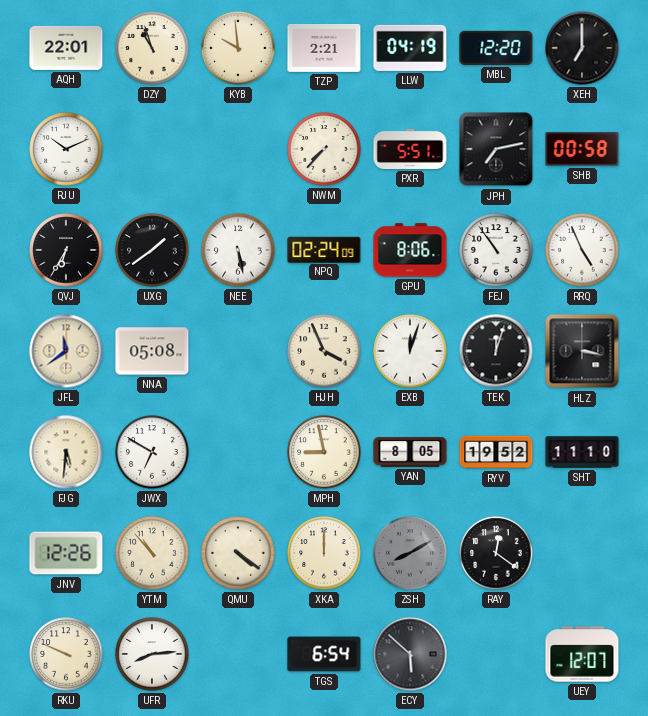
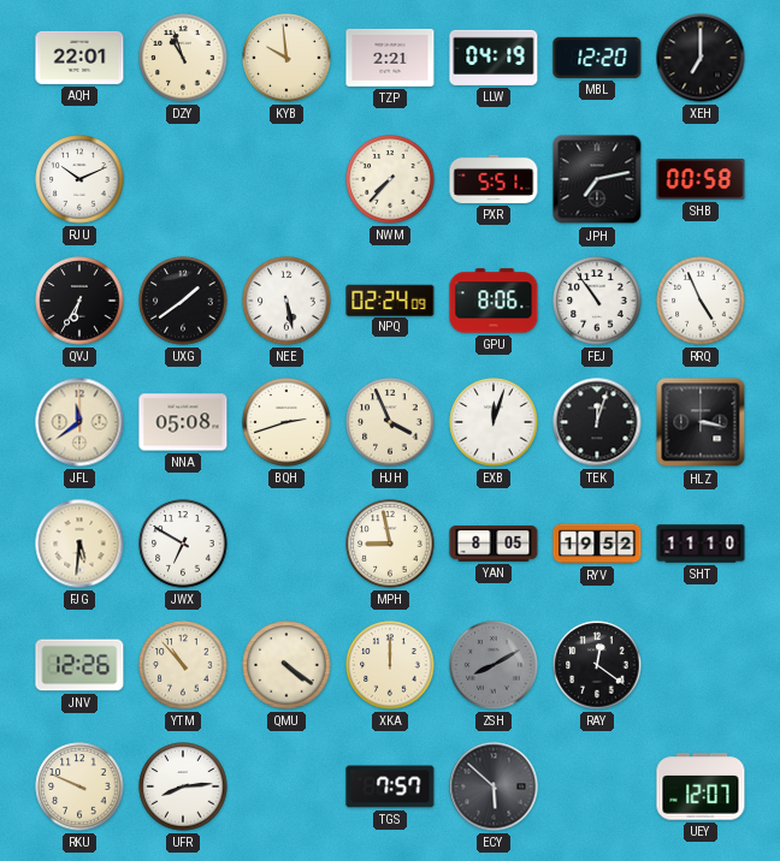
BQH: none -> 2:42
TGS: 6:54 -> 7:57
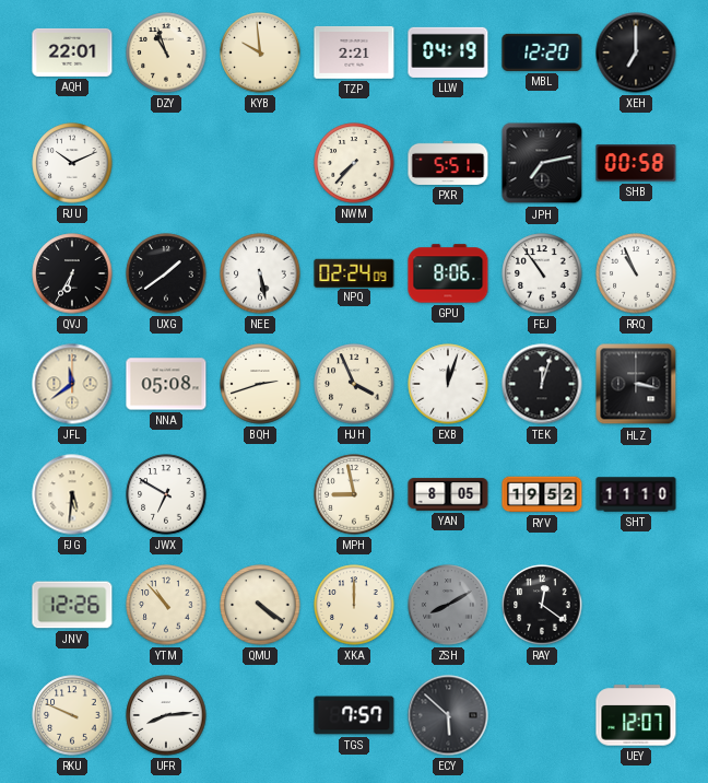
RRQ: 4:56 -> 10:56
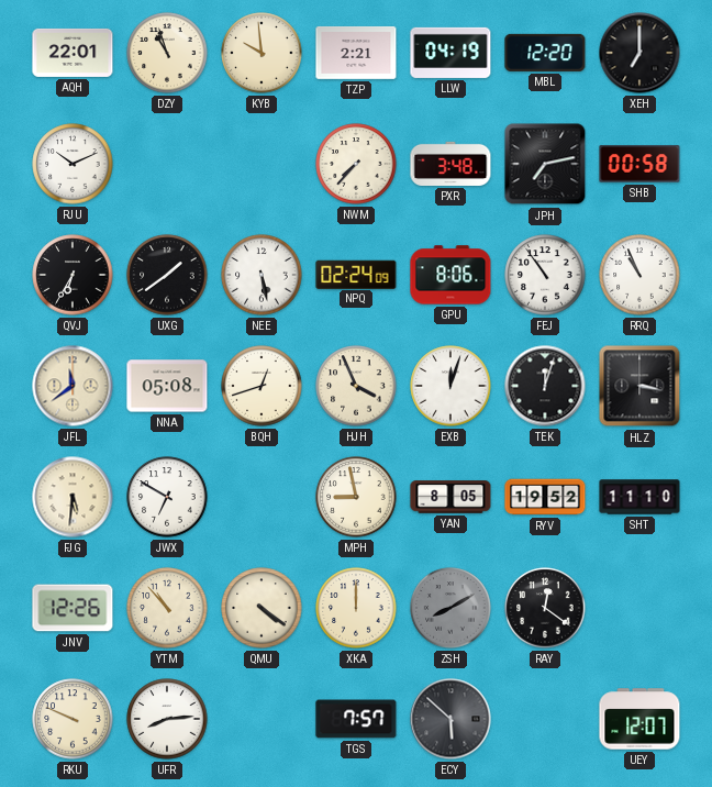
PXR: 5:51 -> 3:48
BQH: 2:42 -> 12:42
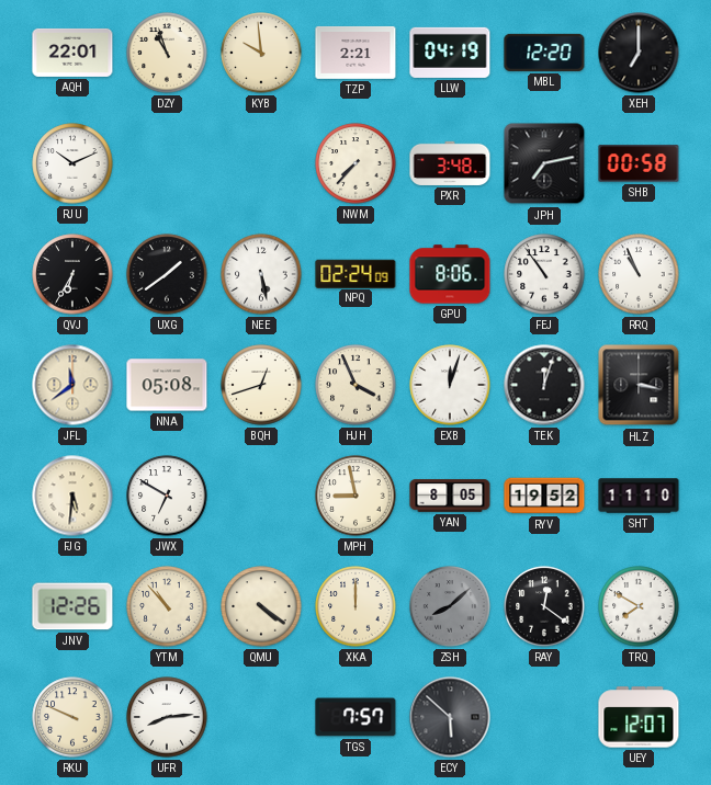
ZSH: 8:10 -> 8:08
TRQ: none -> 7:50
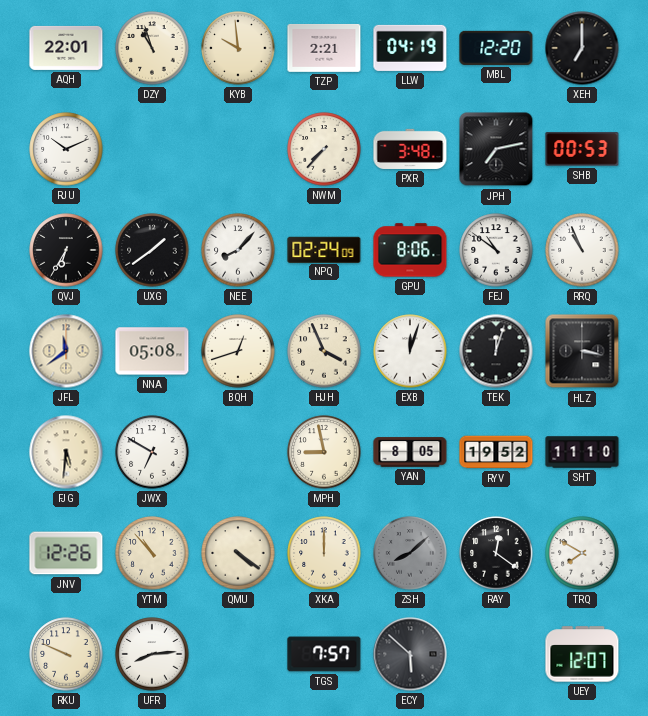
SHB: 00:58 -> 00:53
NEE: 5:28 -> 8:07
FEJ: 10:54 -> 10:51
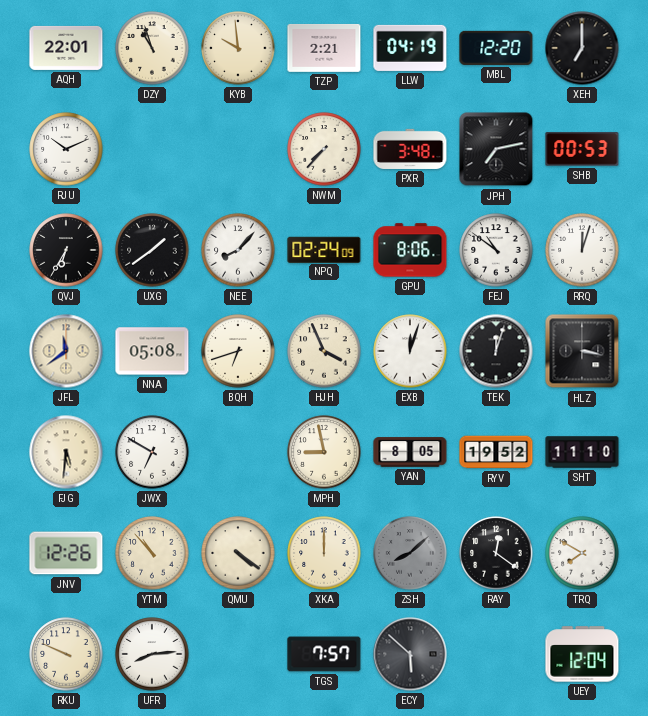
RRQ: 10:56 -> 12:03
BQH: 12:42 -> 6:42
UEY: 12:07 -> 12:04
